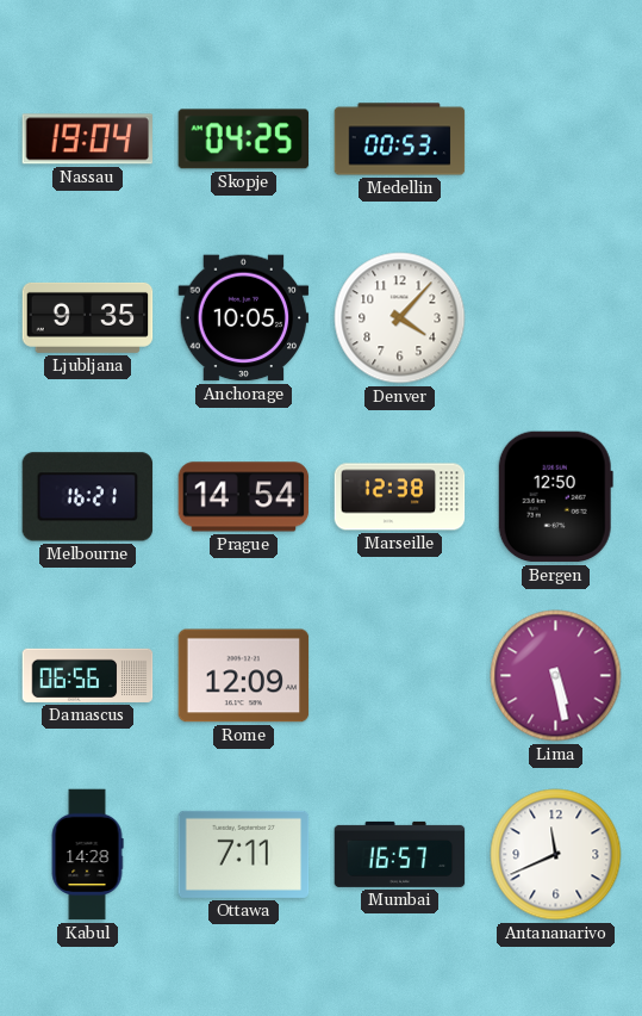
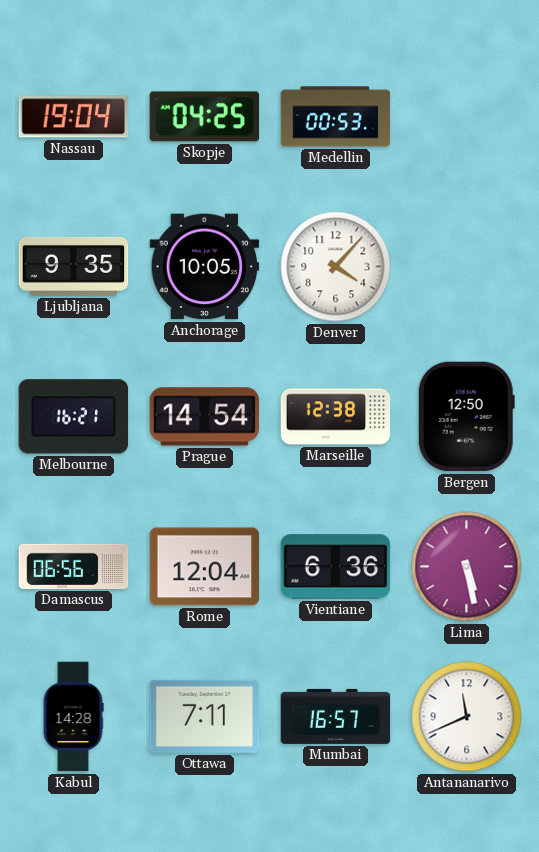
Rome: 12:09 -> 12:04
Vientiane: none -> 6:36
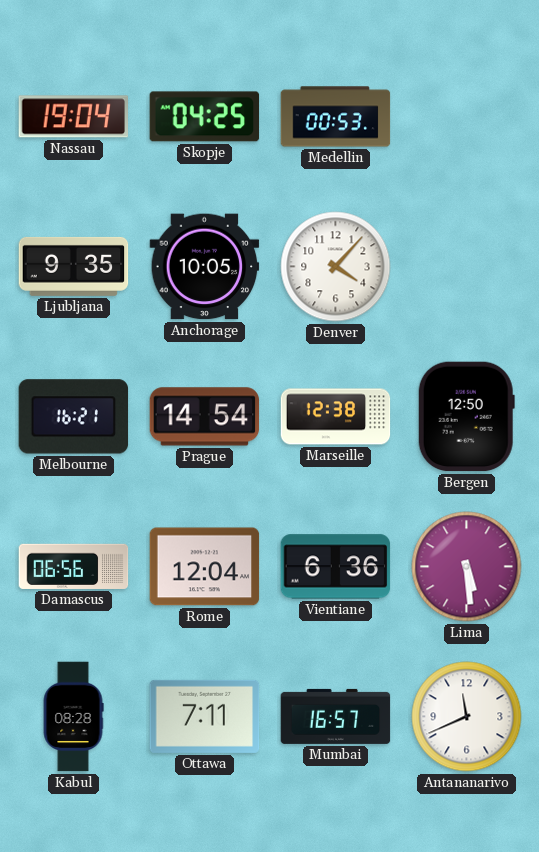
Lima: 5:28 -> 5:29
Kabul: 14:28 -> 08:28
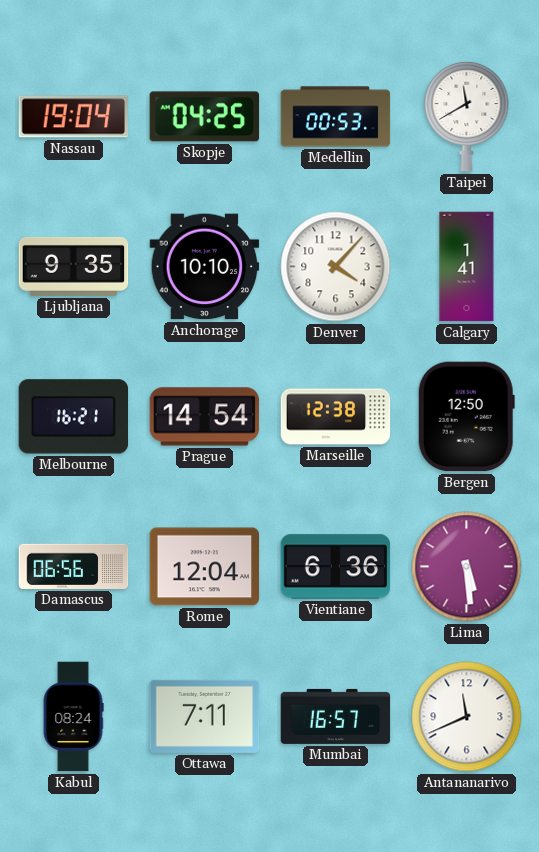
Taipei: none -> 11:40
Anchorage: 10:05 -> 10:10
Calgary: none -> 1:41
Kabul: 08:28 -> 08:24
